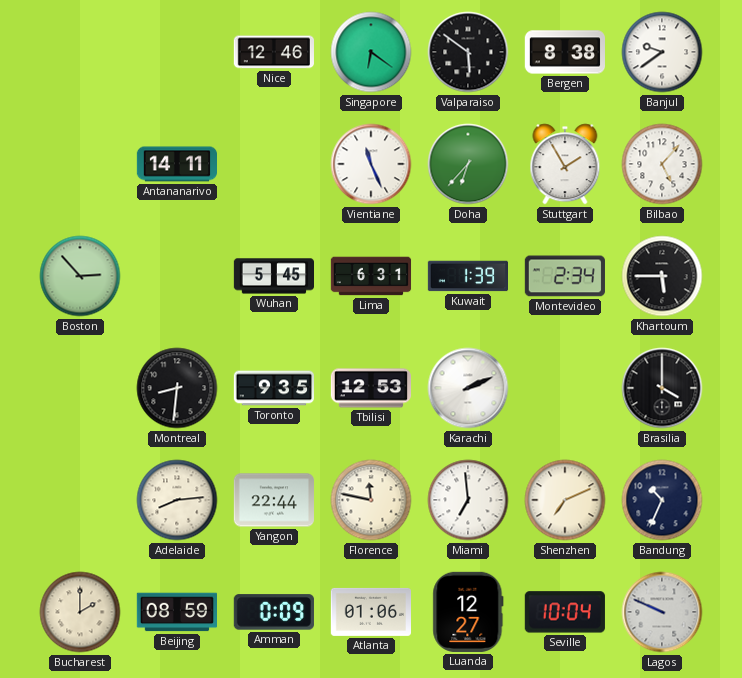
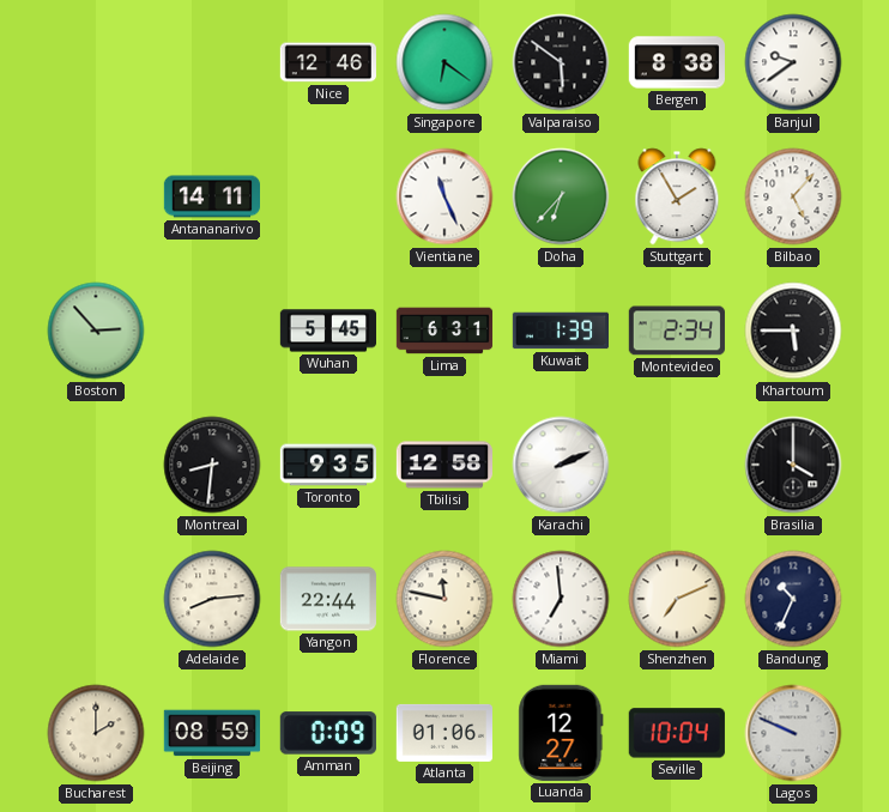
Tbilisi: 12:53 -> 12:58
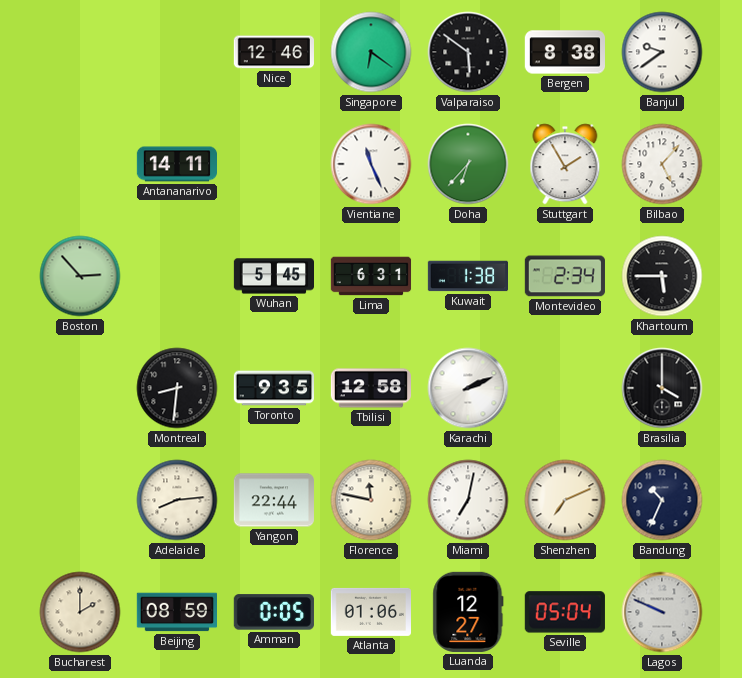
Kuwait: 1:39 -> 1:38
Miami: 6:59 -> 7:02
Amman: 0:09 -> 0:05
Seville: 10:04 -> 05:04
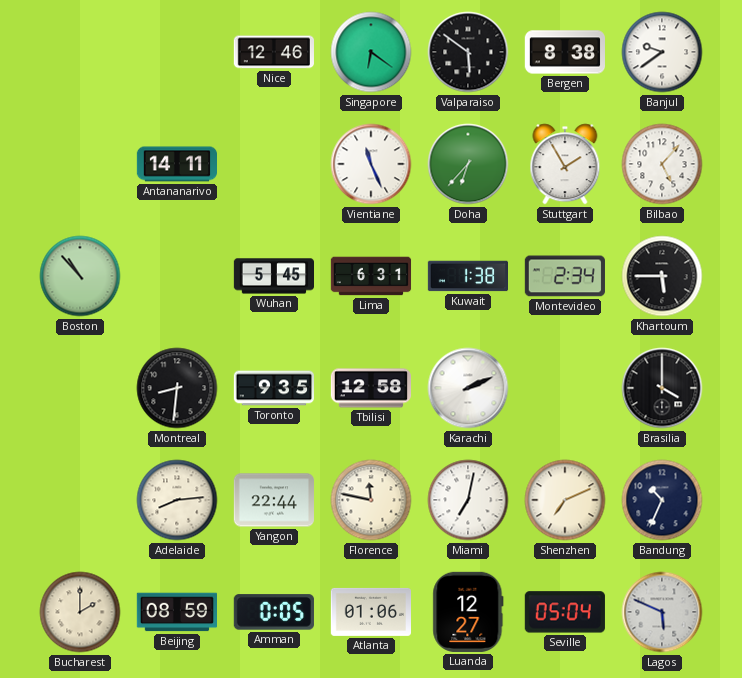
Boston: 2:53 -> 10:53
Lagos: 9:49 -> 5:49
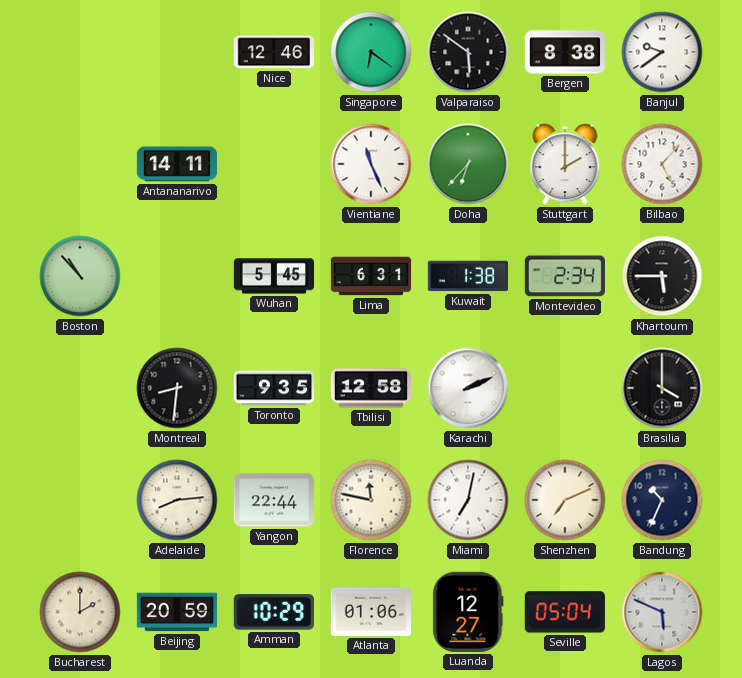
Stuttgart: 1:55 -> 2:00
Beijing: 08:59 -> 20:59
Amman: 0:05 -> 10:29
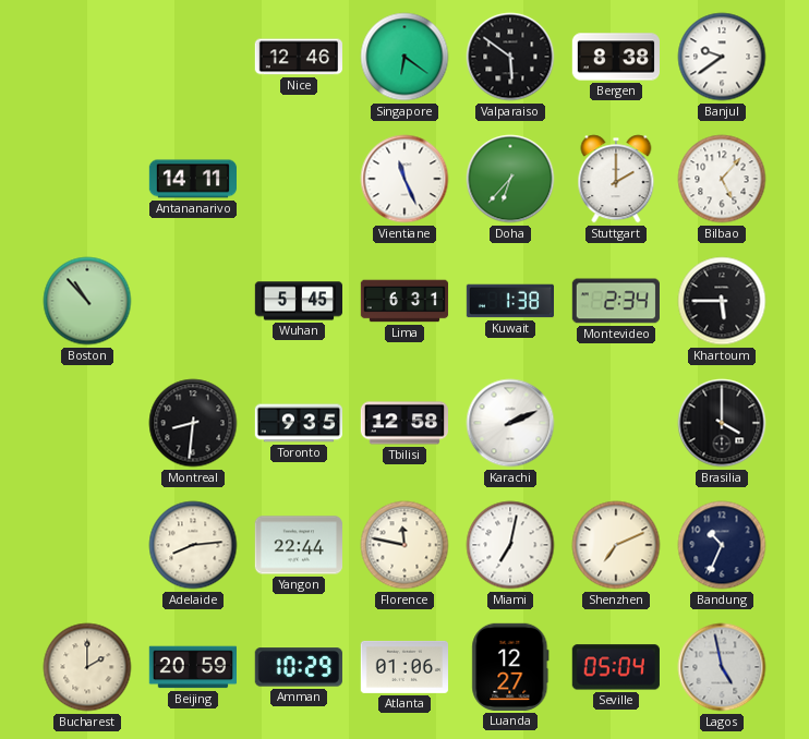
Lagos: 5:49 -> 4:58
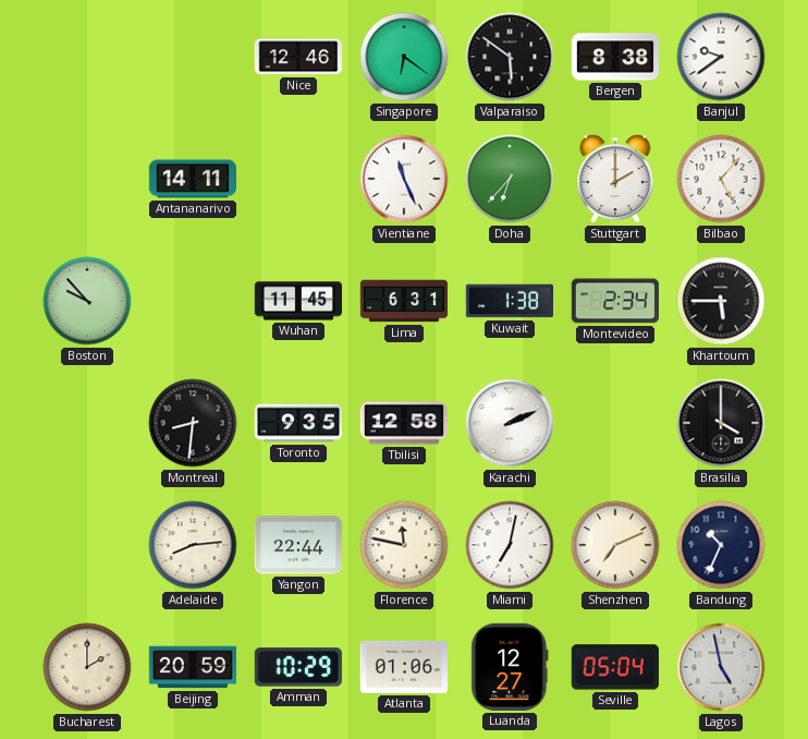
Boston: 10:53 -> 9:53
Wuhan: 5:45 -> 11:45
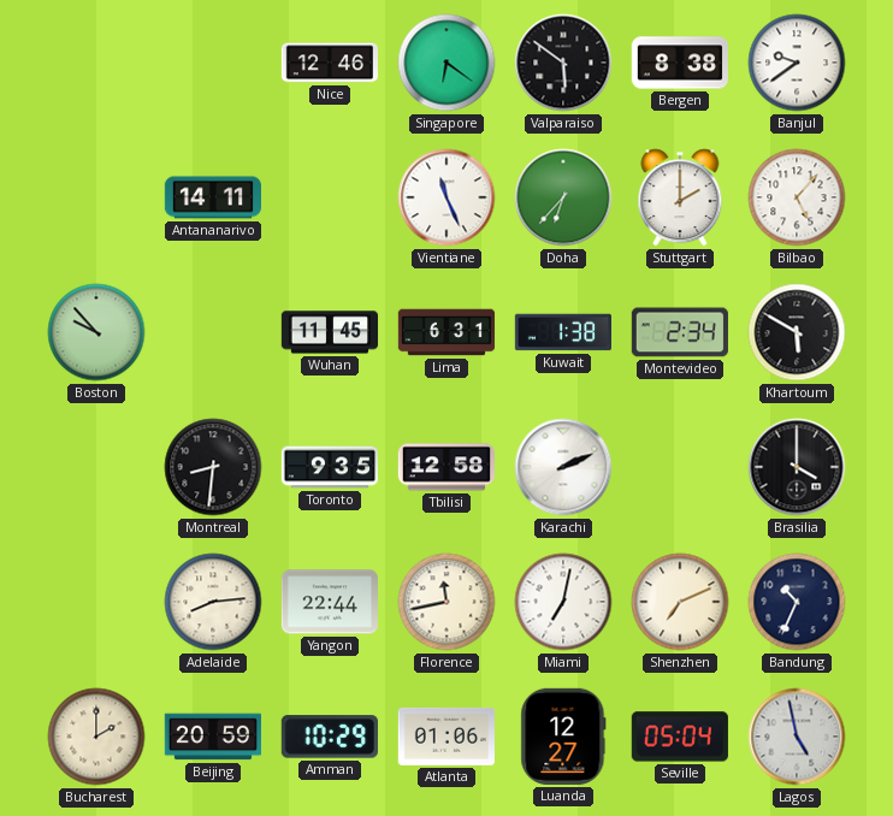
Khartoum: 5:45 -> 5:50
Florence: 11:47 -> 11:43
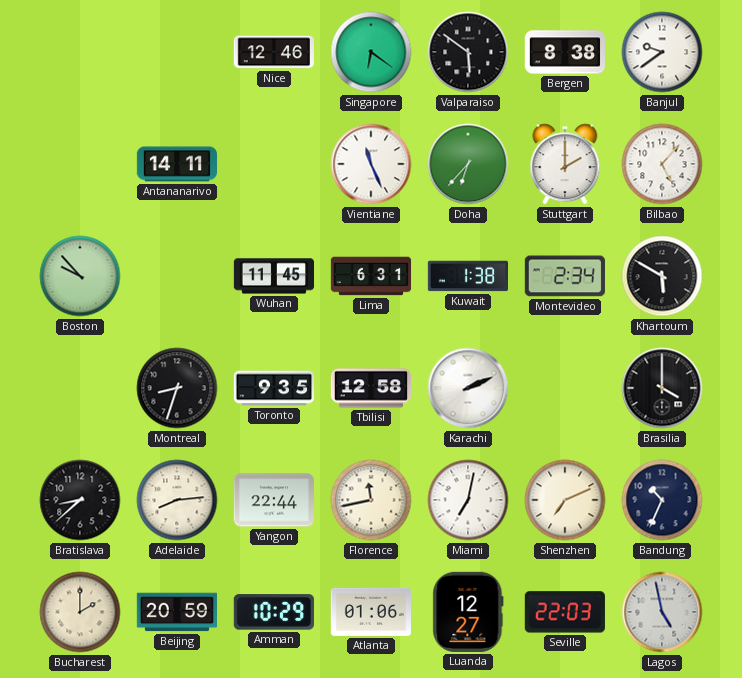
Montreal: 8:31 -> 8:33
Bratislava: none -> 8:38
Seville: 05:04 -> 22:03
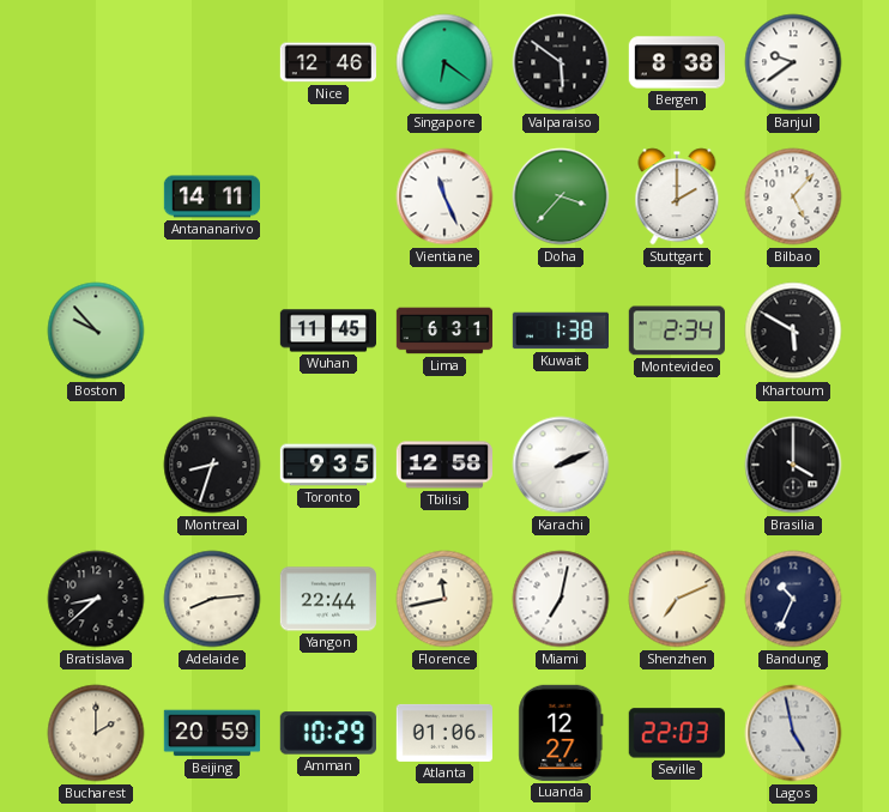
Doha: 6:37 -> 3:37
